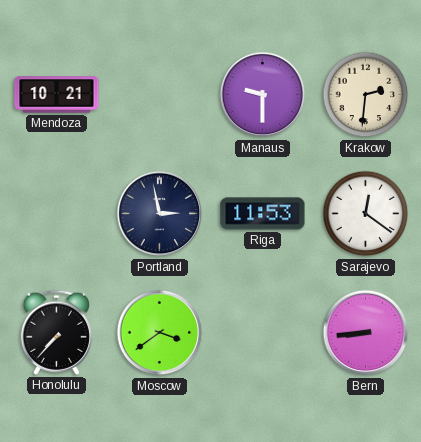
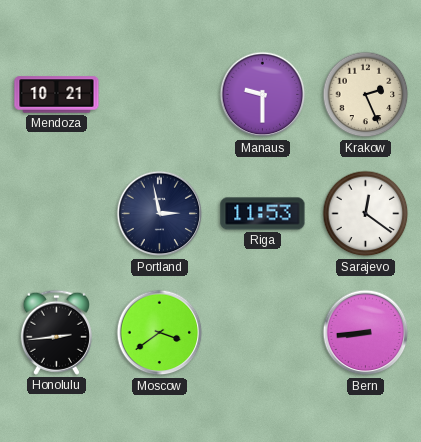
Krakow: 2:31 -> 2:26
Honolulu: 7:37 -> 2:44
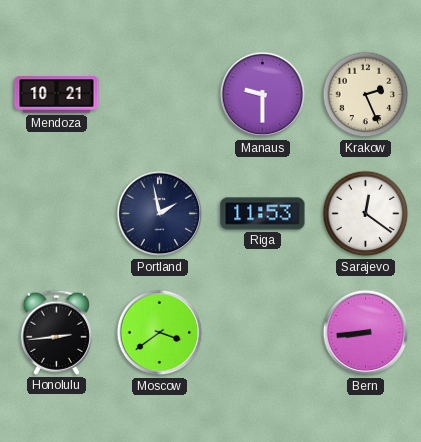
Portland: 2:58 -> 1:58
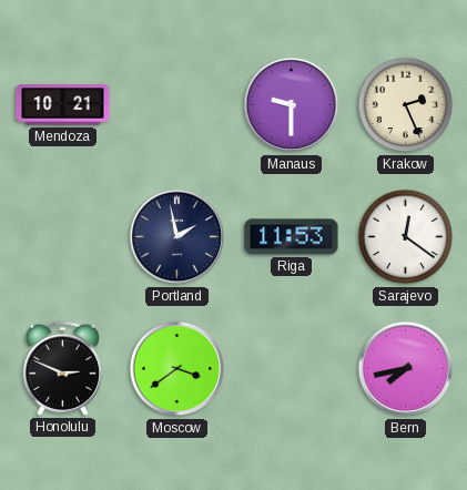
Honolulu: 2:44 -> 2:49
Bern: 8:44 -> 7:43
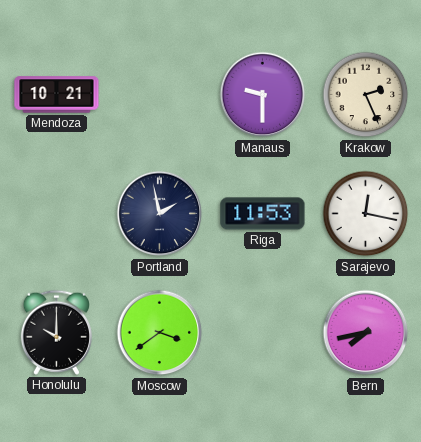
Sarajevo: 12:21 -> 12:17
Honolulu: 2:49 -> 10:00
